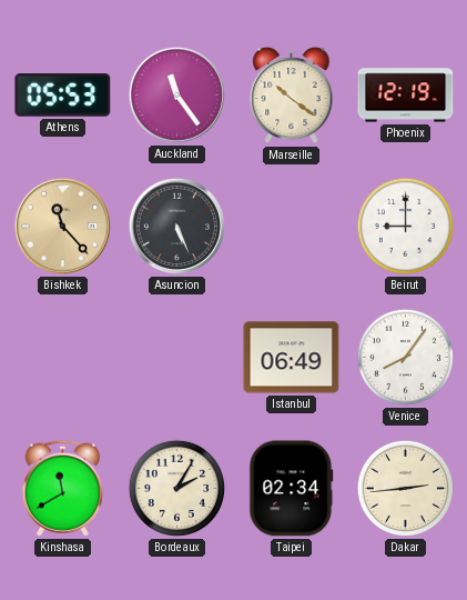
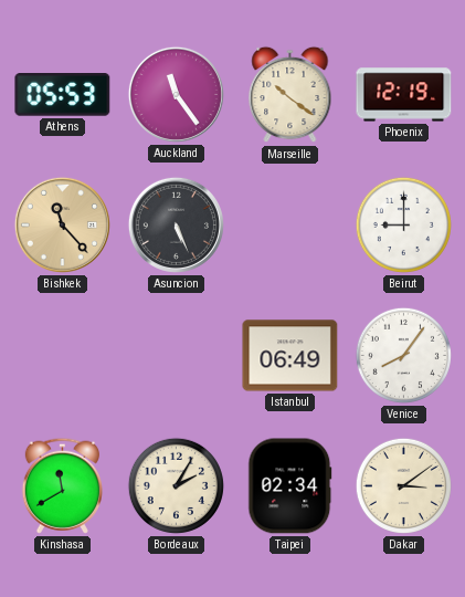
Dakar: 2:44 -> 3:09
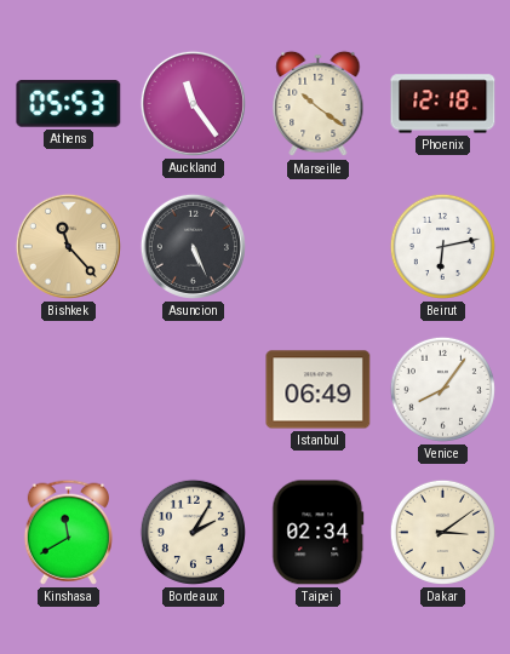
Phoenix: 12:19 -> 12:18
Beirut: 9:00 -> 6:13
